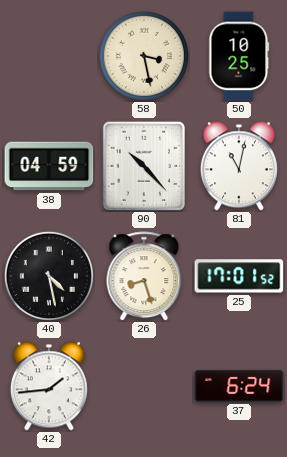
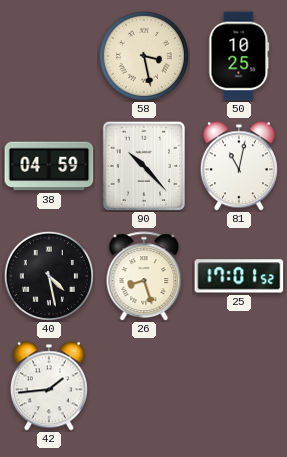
37: 6:24 -> none
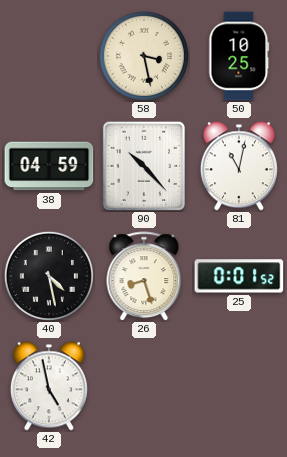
25: 17:01 -> 0:01
42: 1:44 -> 4:58
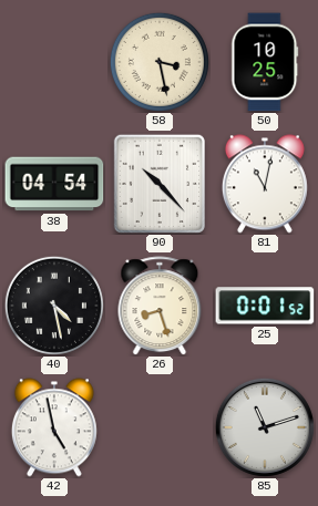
38: 04:59 -> 04:54
85: none -> 11:12
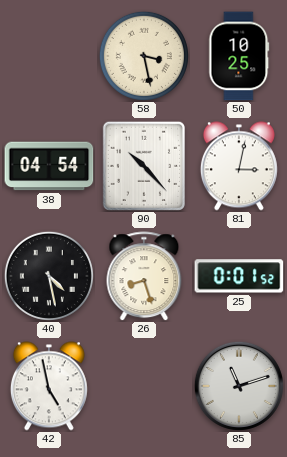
81: 11:02 -> 3:02
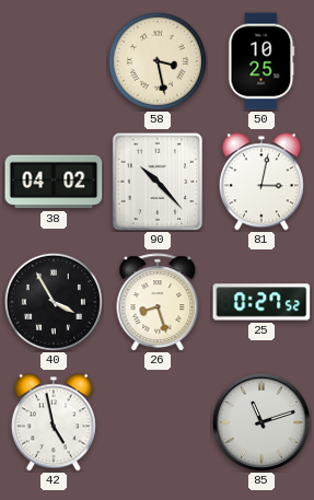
38: 04:54 -> 04:02
40: 4:28 -> 3:55
25: 0:01 -> 0:27
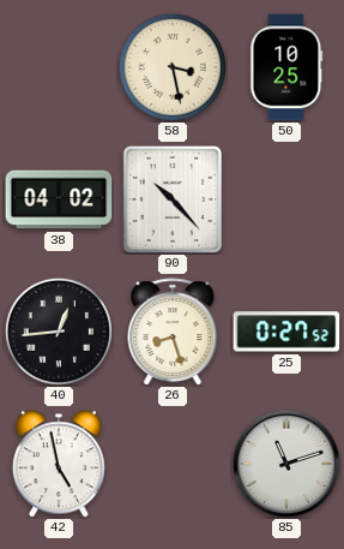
81: 3:02 -> none
40: 3:55 -> 12:44
